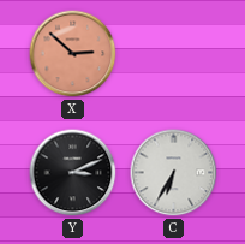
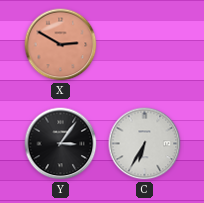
X: 2:52 -> 2:50
Y: 3:11 -> 3:06
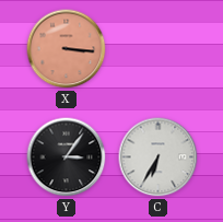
X: 2:50 -> 3:16
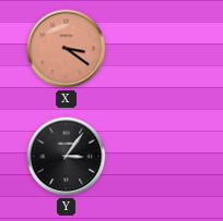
X: 3:16 -> 3:21
C: 6:35 -> none
